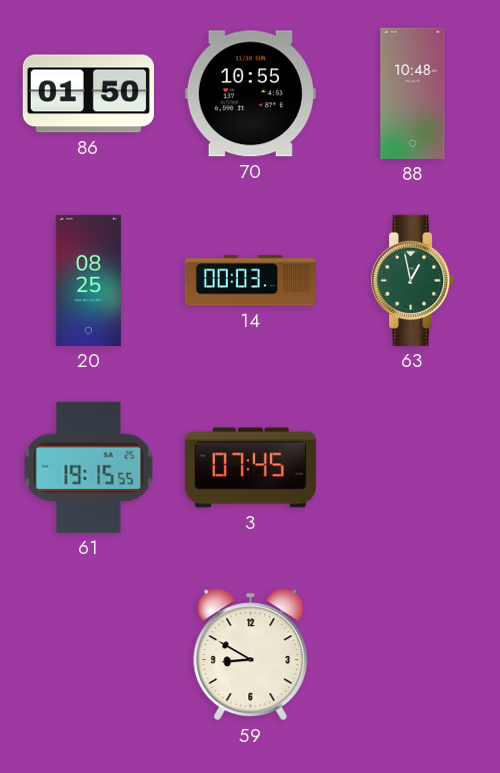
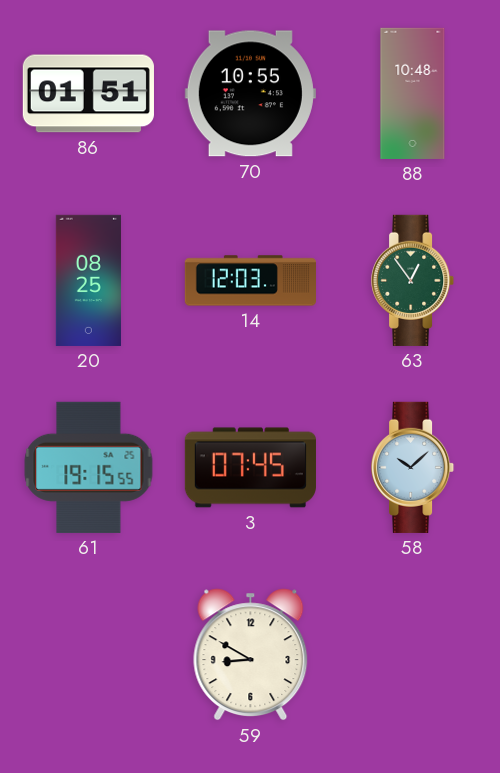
86: 01:50 -> 01:51
14: 00:03 -> 12:03
63: 12:58 -> 12:54
58: none -> 10:08
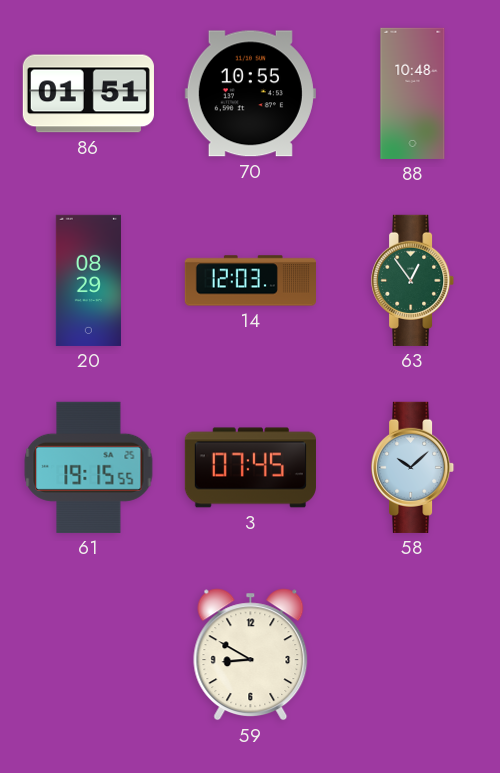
20: 08:25 -> 08:29
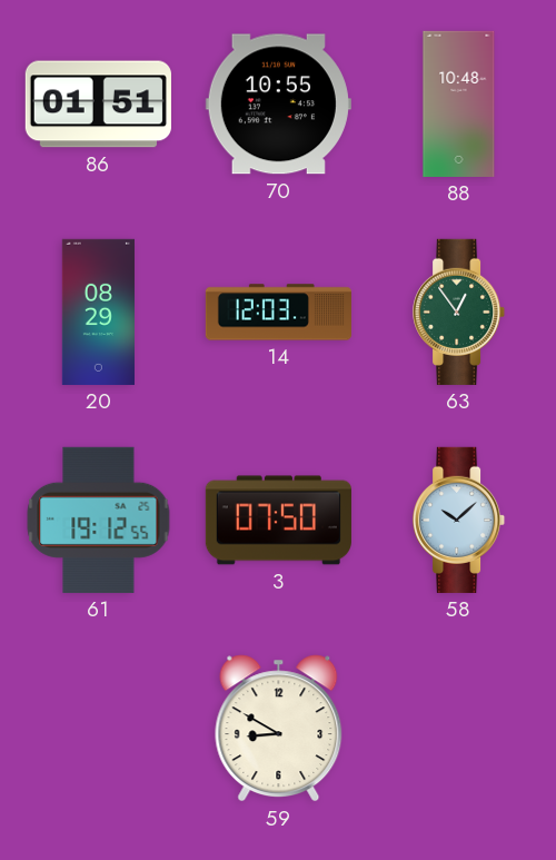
61: 19:15 -> 19:12
3: 07:45 -> 07:50
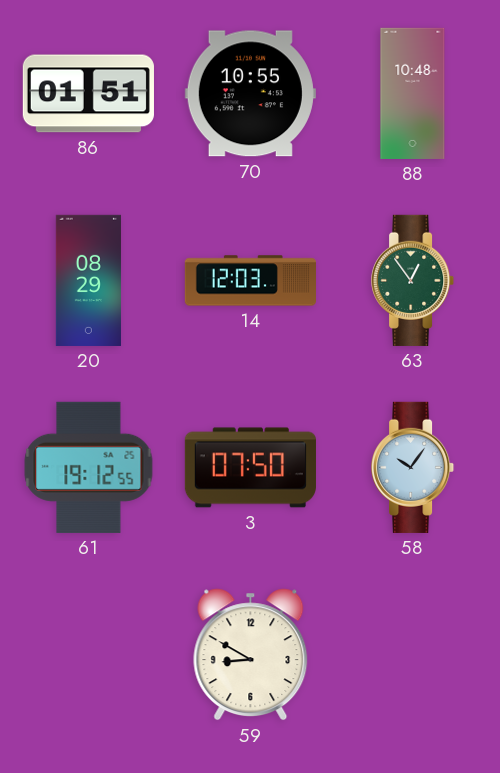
58: 10:08 -> 10:06
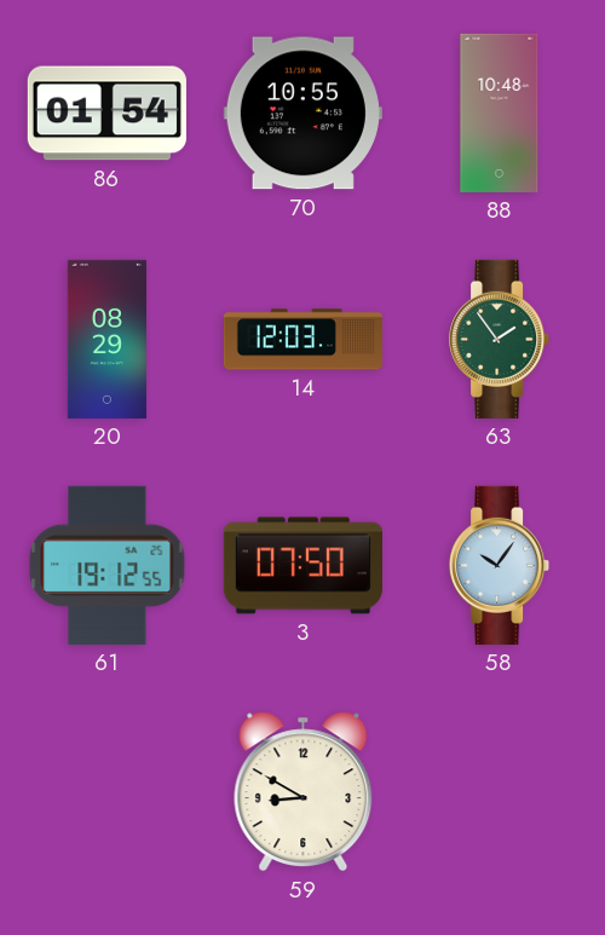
86: 01:51 -> 01:54
63: 12:54 -> 1:54
